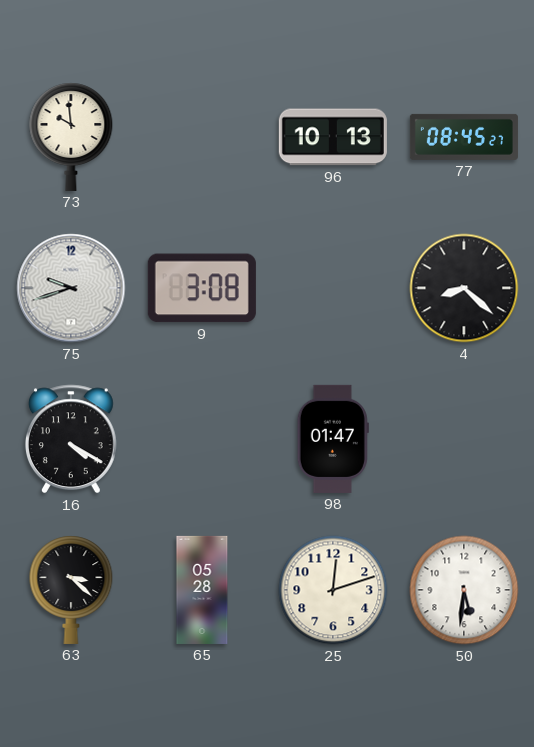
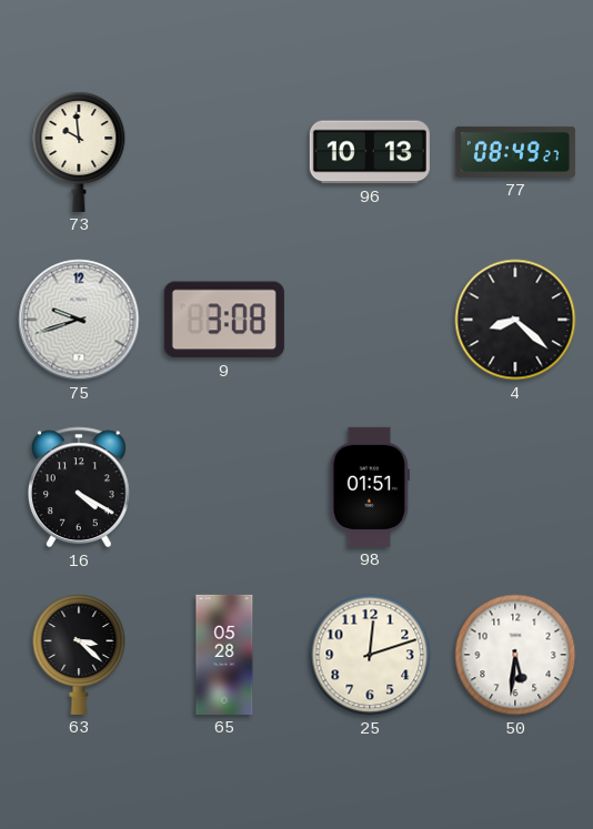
77: 08:45 -> 08:49
98: 01:47 -> 01:51
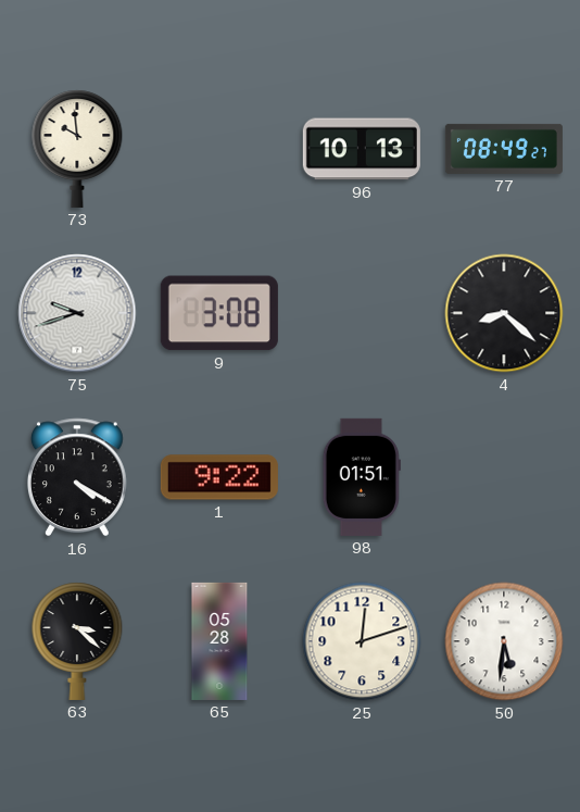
1: none -> 9:22
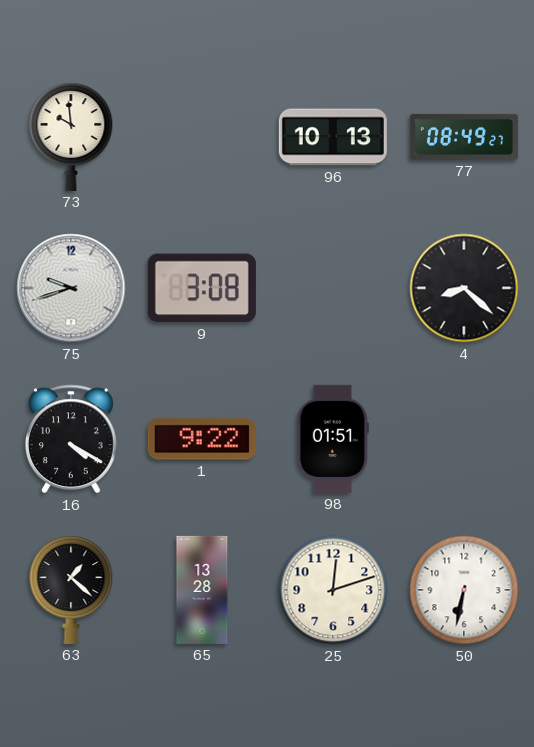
63: 3:22 -> 1:22
65: 05:28 -> 13:28
50: 5:31 -> 6:32
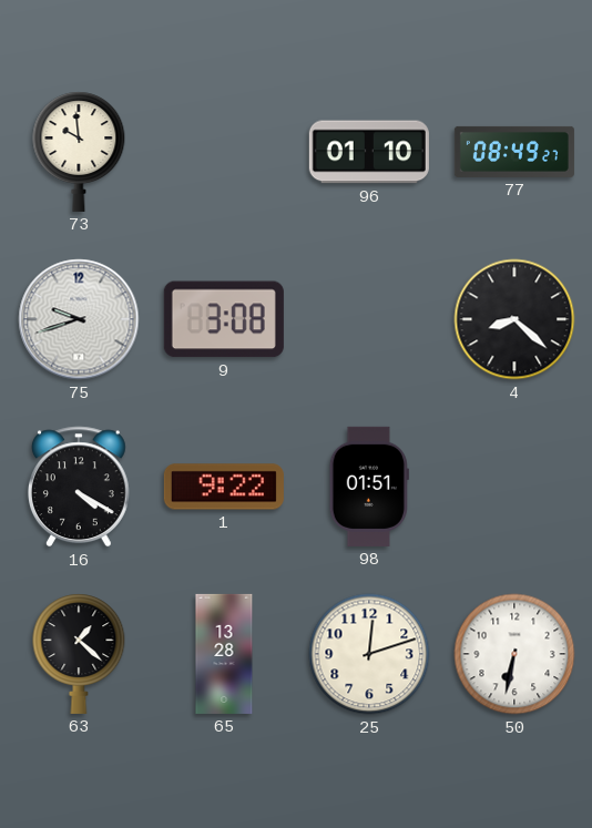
96: 10:13 -> 01:10
